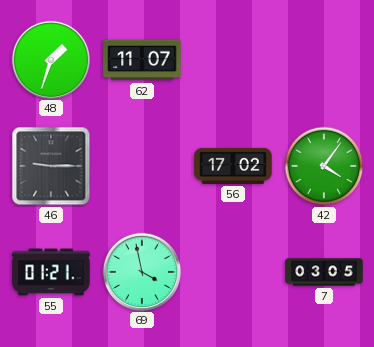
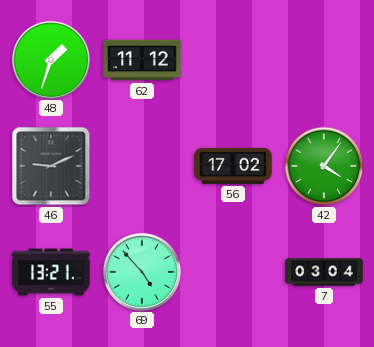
62: 11:07 -> 11:12
46: 9:15 -> 9:11
55: 01:21 -> 13:21
69: 3:58 -> 4:53
7: 03:05 -> 03:04
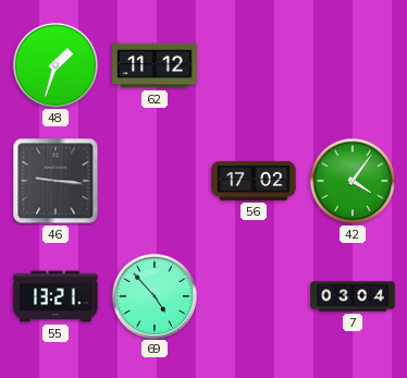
46: 9:11 -> 9:16
